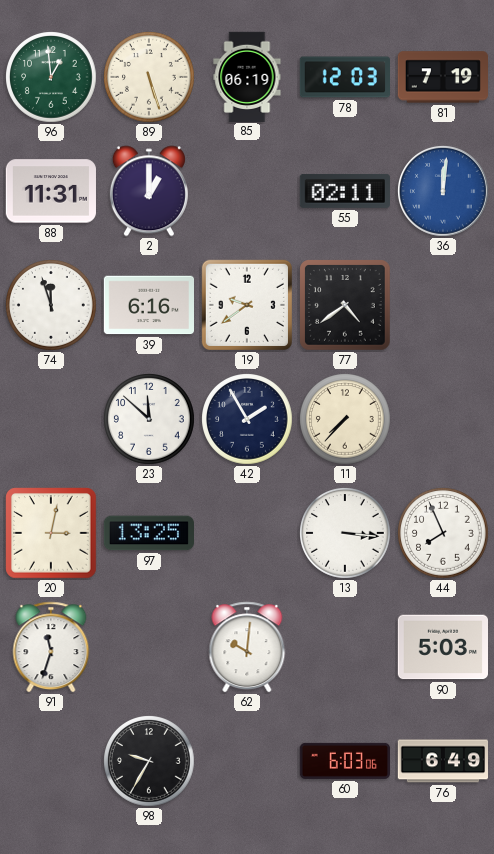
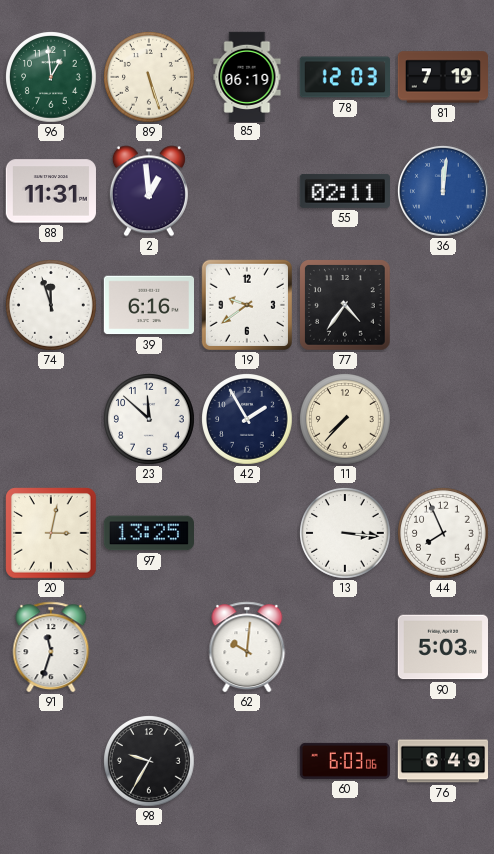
2: 1:00 -> 12:59
77: 4:39 -> 4:36
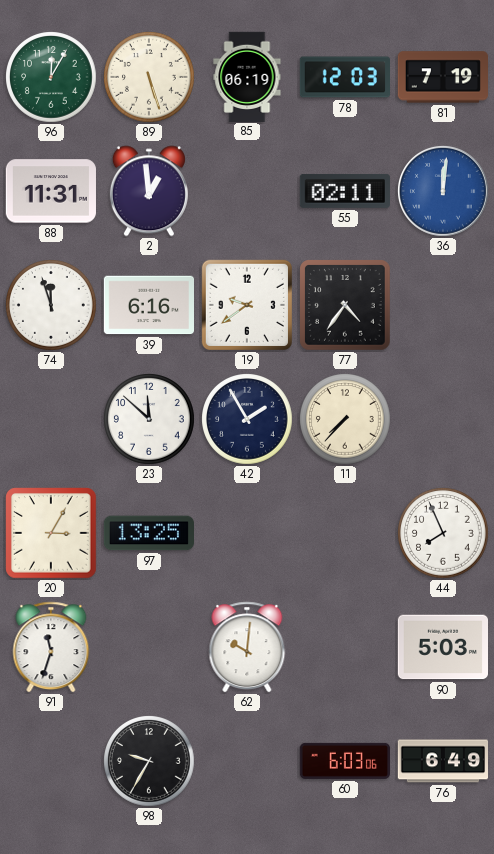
96: 12:59 -> 12:05
20: 3:02 -> 3:05
13: 3:16 -> none
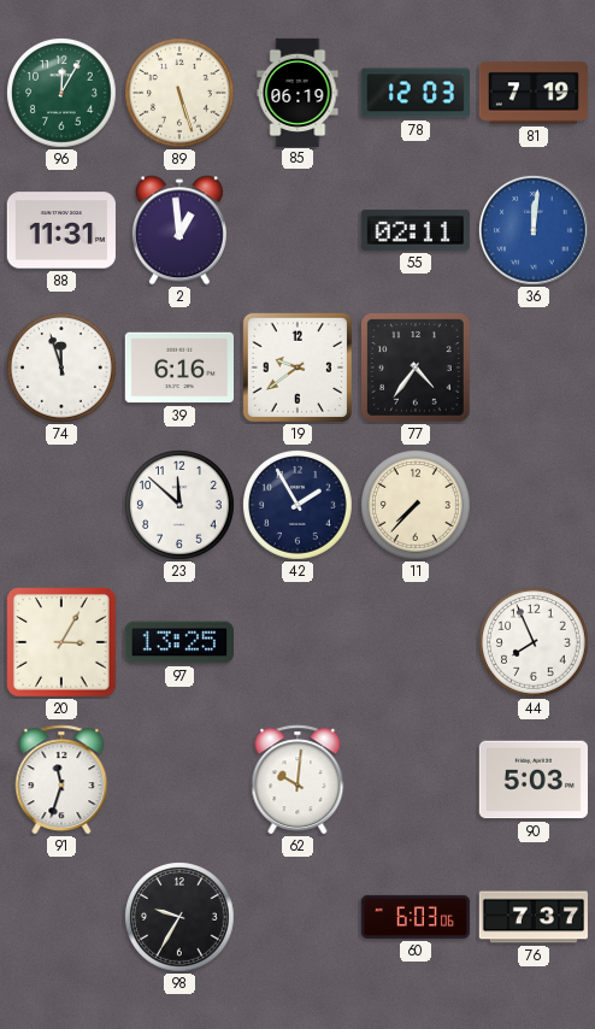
76: 6:49 -> 7:37
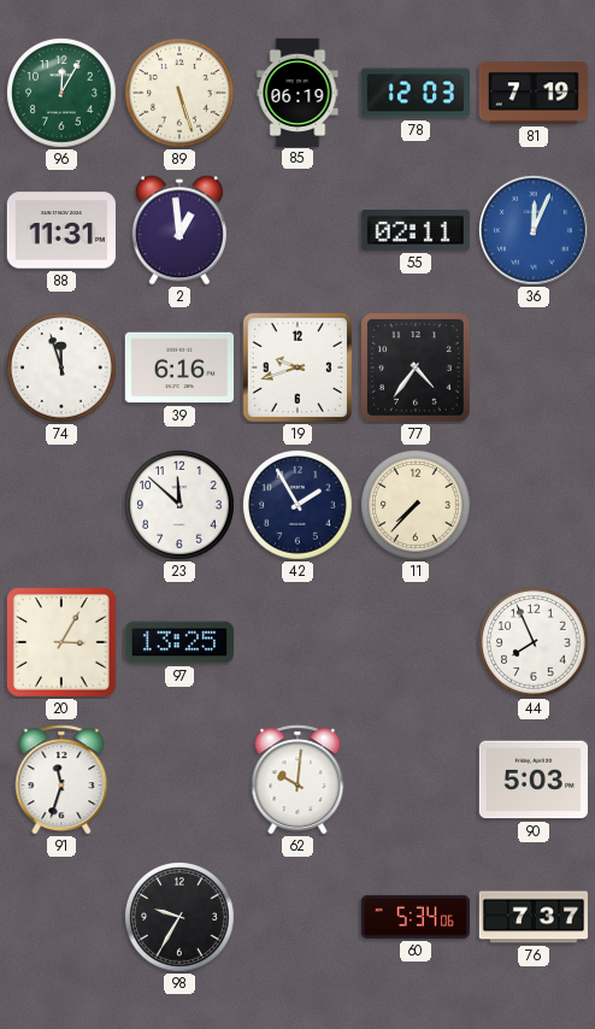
36: 12:01 -> 12:04
19: 9:39 -> 9:42
60: 6:03 -> 5:34
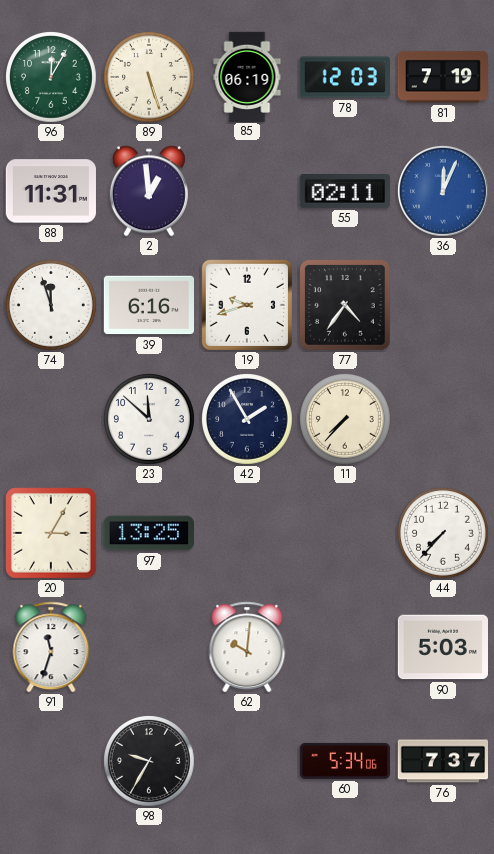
44: 7:56 -> 7:37
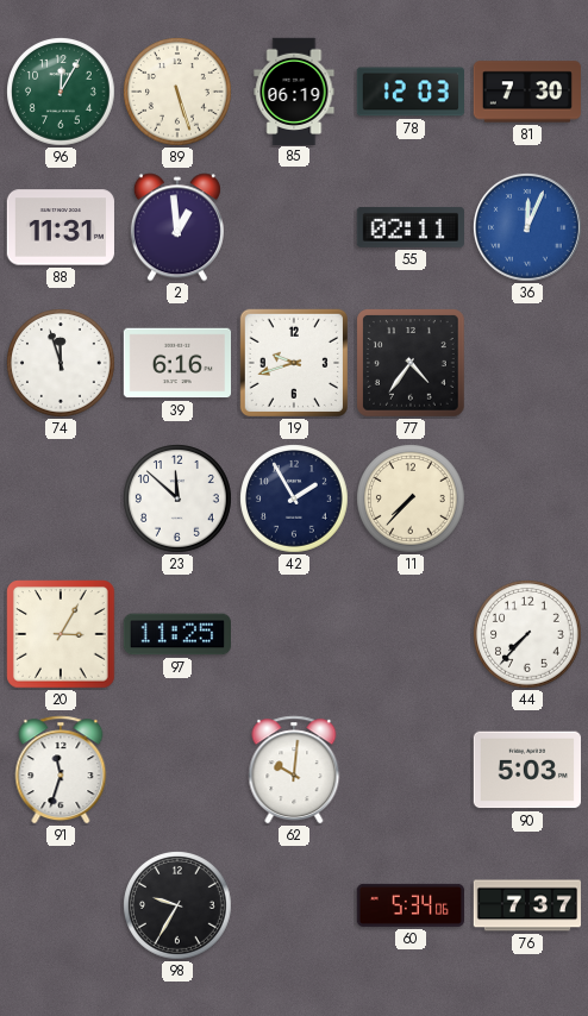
81: 7:19 -> 7:30
97: 13:25 -> 11:25
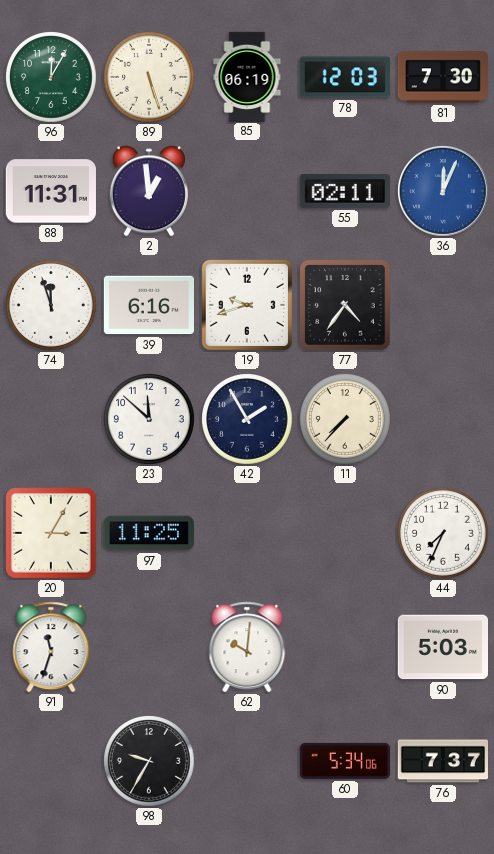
44: 7:37 -> 7:34
